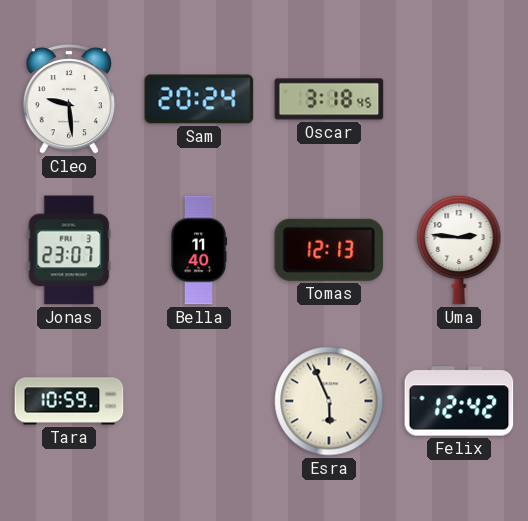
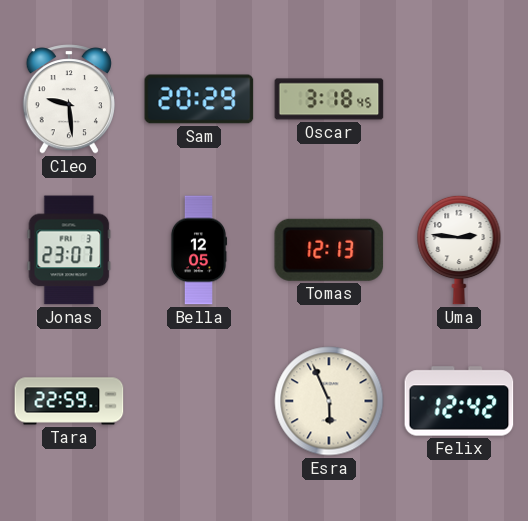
Sam: 20:24 -> 20:29
Bella: 11:40 -> 12:05
Tara: 10:59 -> 22:59
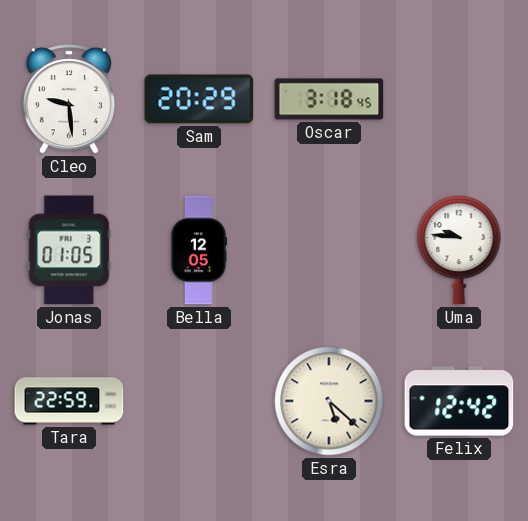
Jonas: 23:07 -> 01:05
Tomas: 12:13 -> none
Uma: 2:46 -> 9:46
Esra: 5:56 -> 5:22
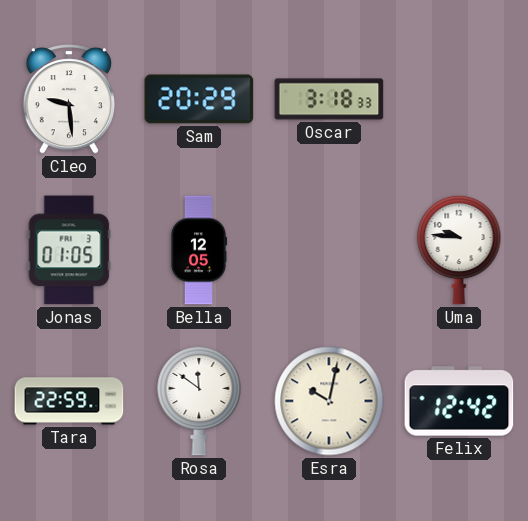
Oscar: 3:18:45 -> 3:18:33
Rosa: none -> 11:51
Esra: 5:22 -> 10:02
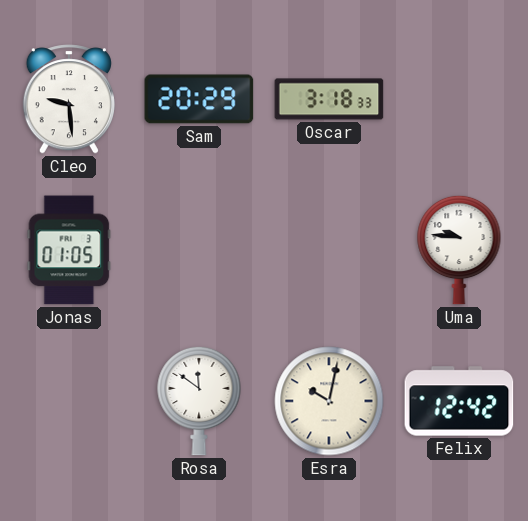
Bella: 12:05 -> none
Tara: 22:59 -> none
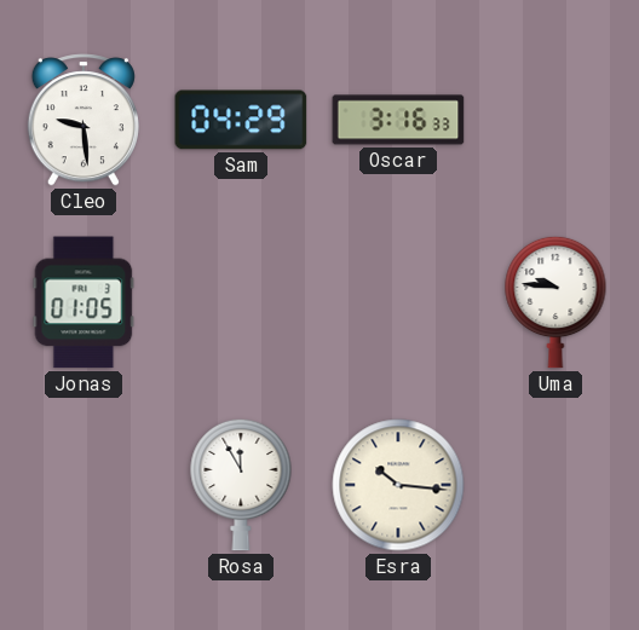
Sam: 20:29 -> 04:29
Oscar: 3:18 -> 3:16
Rosa: 11:51 -> 11:55
Esra: 10:02 -> 10:16
Felix: 12:42 -> none
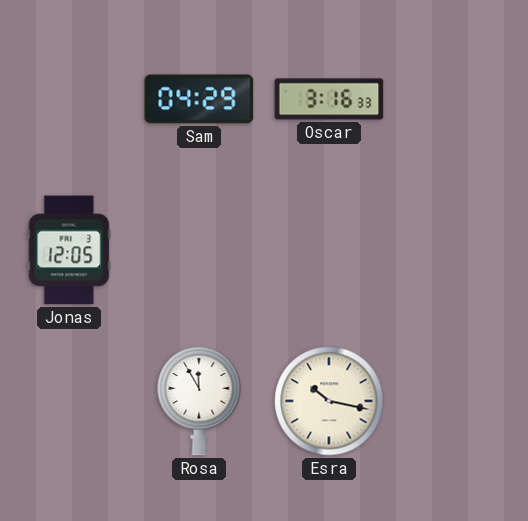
Cleo: 9:29 -> none
Jonas: 01:05 -> 12:05
Uma: 9:46 -> none
Esra: 10:16 -> 10:17
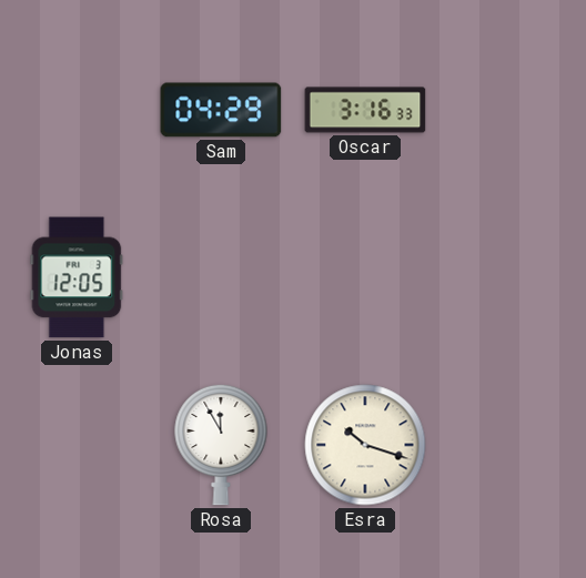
Esra: 10:17 -> 10:18
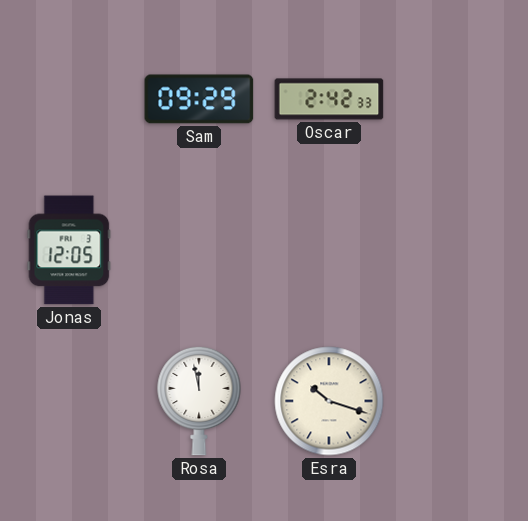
Sam: 04:29 -> 09:29
Oscar: 3:16 -> 2:42
Rosa: 11:55 -> 11:58
